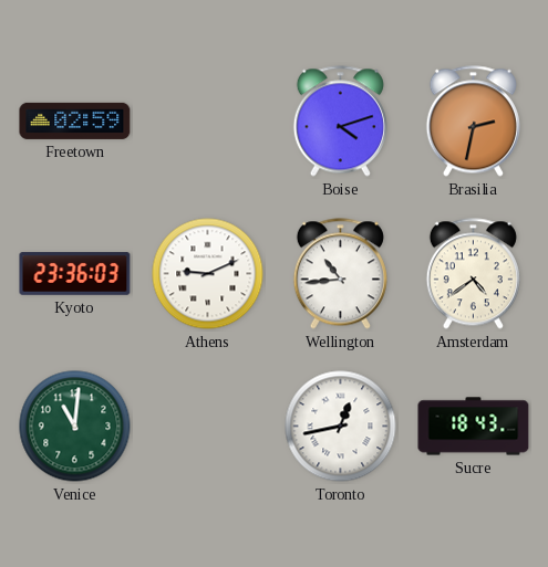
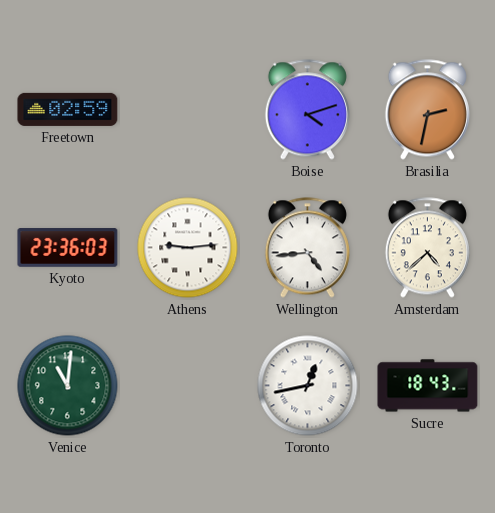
Athens: 9:11 -> 9:14
Wellington: 10:44 -> 4:44
Amsterdam: 4:39 -> 4:38
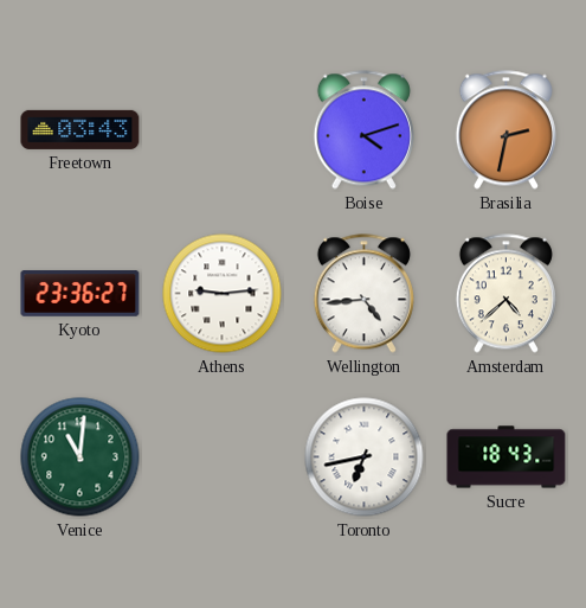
Freetown: 02:59 -> 03:43
Kyoto: 23:36:03 -> 23:36:27
Toronto: 12:43 -> 6:43
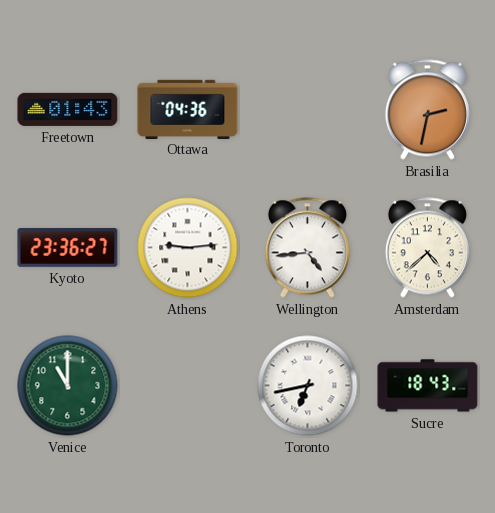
Freetown: 03:43 -> 01:43
Ottawa: none -> 04:36
Boise: 4:12 -> none
Venice: 11:01 -> 11:00
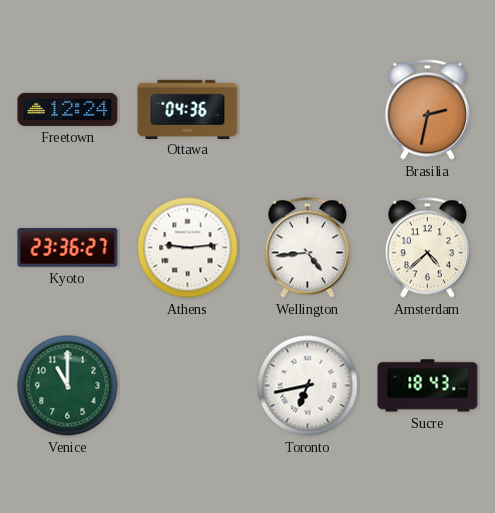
Freetown: 01:43 -> 12:24
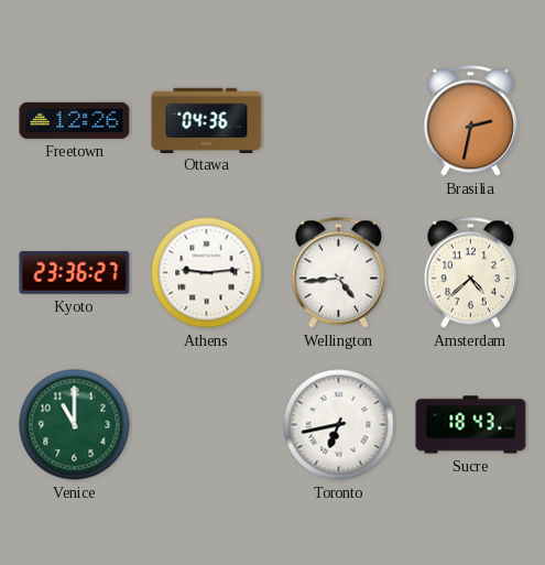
Freetown: 12:24 -> 12:26
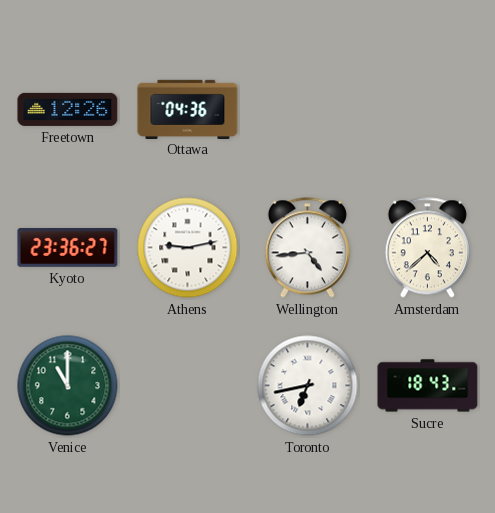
Brasilia: 2:32 -> none
Athens: 9:14 -> 9:13
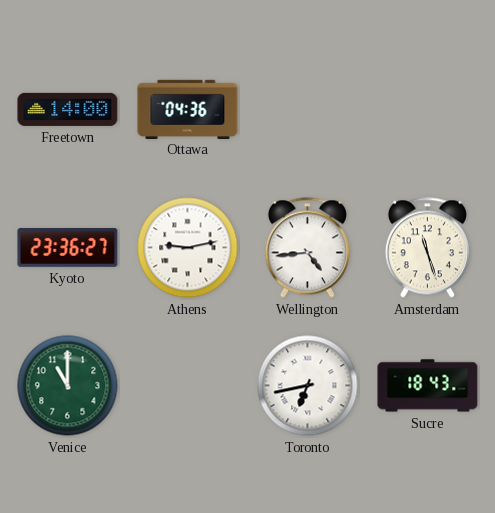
Freetown: 12:26 -> 14:00
Amsterdam: 4:38 -> 11:27
